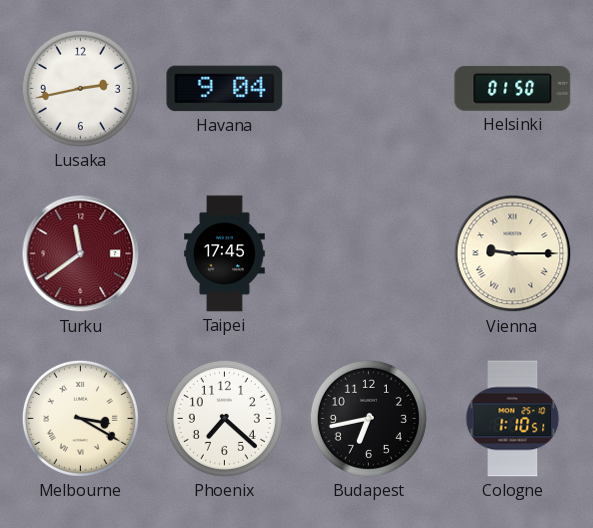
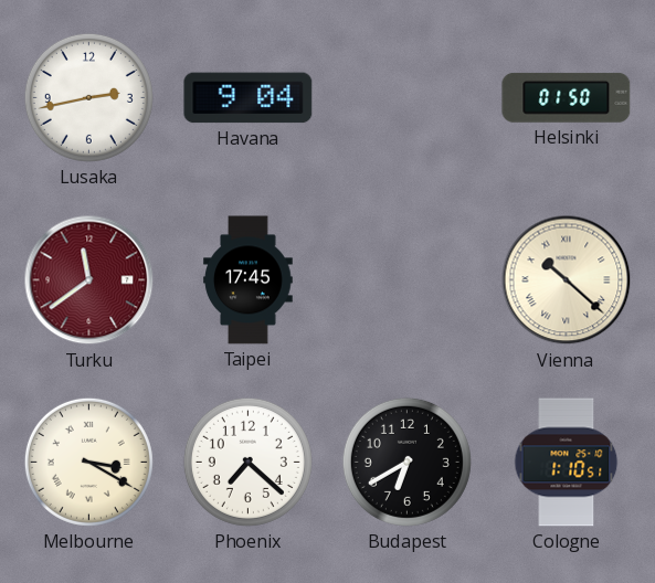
Vienna: 9:15 -> 10:22
Budapest: 6:43 -> 6:40
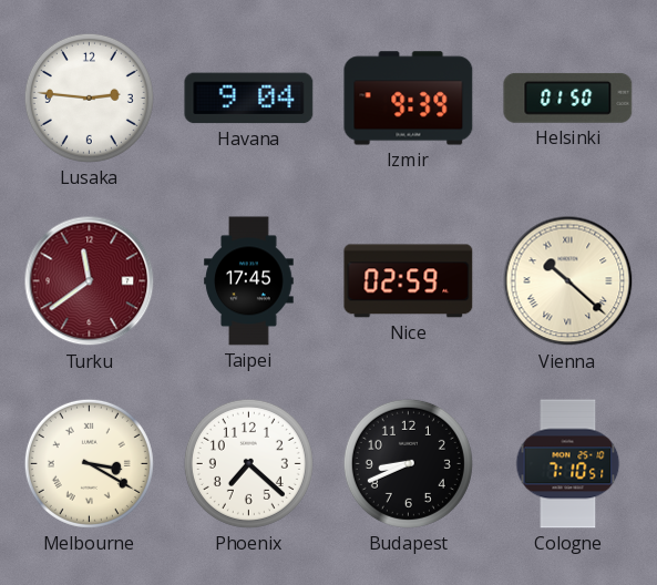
Lusaka: 2:43 -> 2:46
Izmir: none -> 9:39
Nice: none -> 02:59
Budapest: 6:40 -> 8:41
Cologne: 1:10 -> 7:10
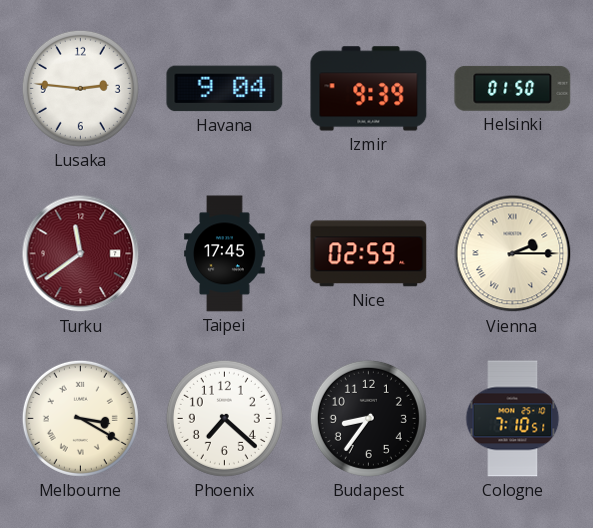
Vienna: 10:22 -> 2:15
Budapest: 8:41 -> 8:36
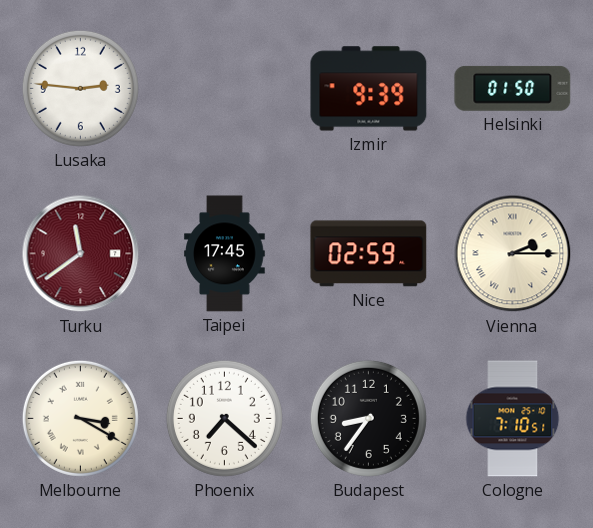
Havana: 9:04 -> none
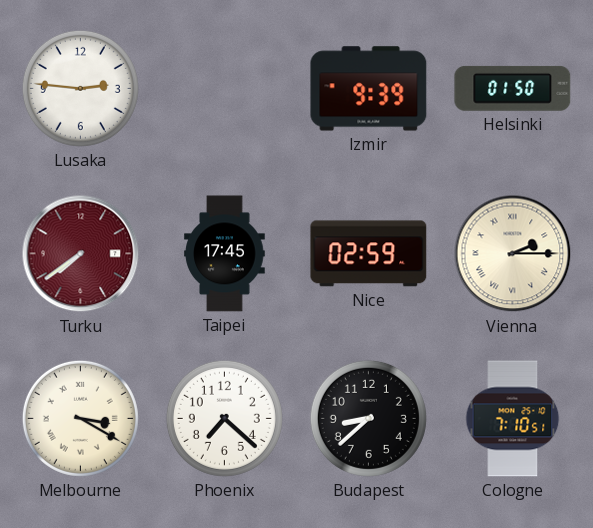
Turku: 11:39 -> 7:39
Budapest: 8:36 -> 8:38
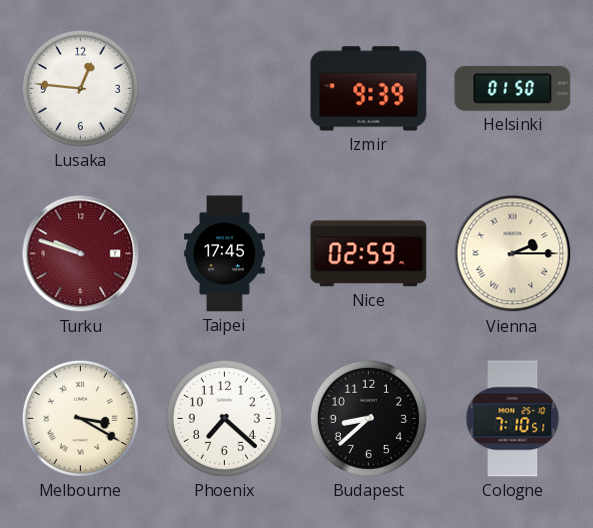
Lusaka: 2:46 -> 12:46
Turku: 7:39 -> 9:48
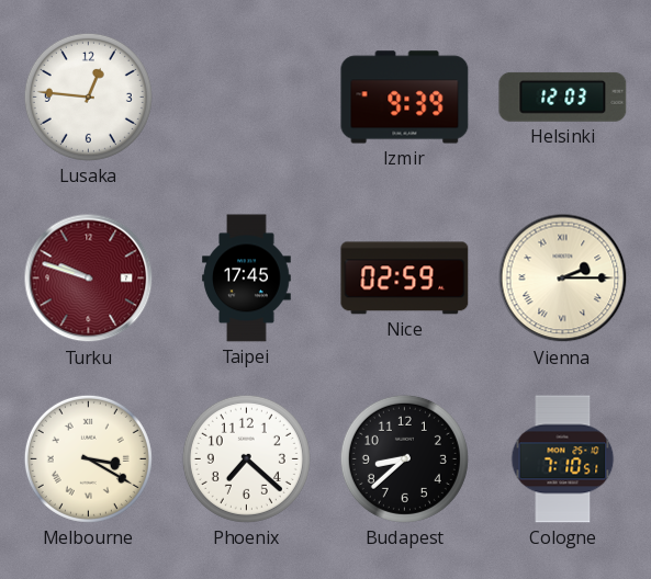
Helsinki: 01:50 -> 12:03
